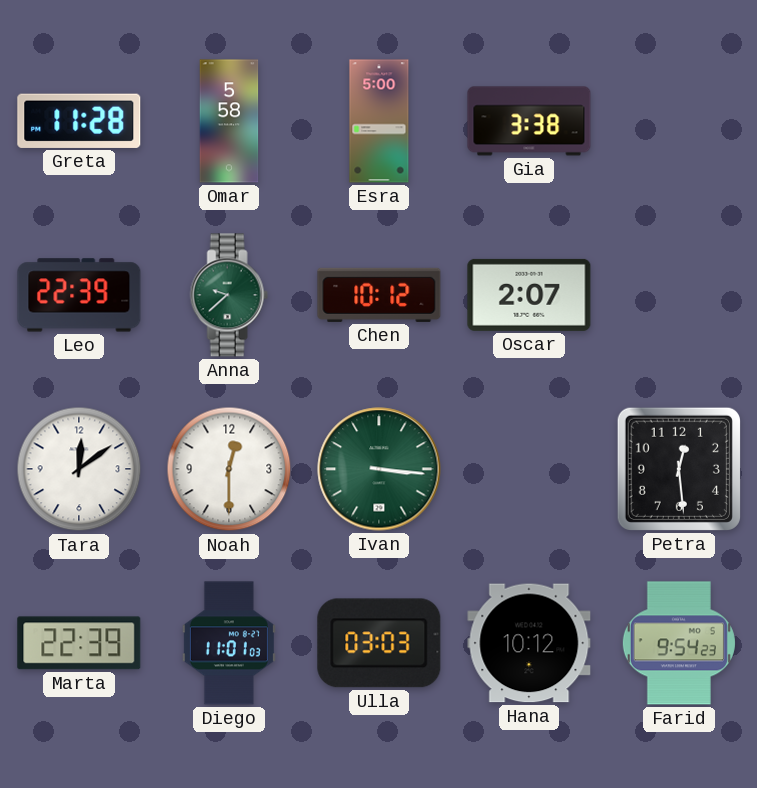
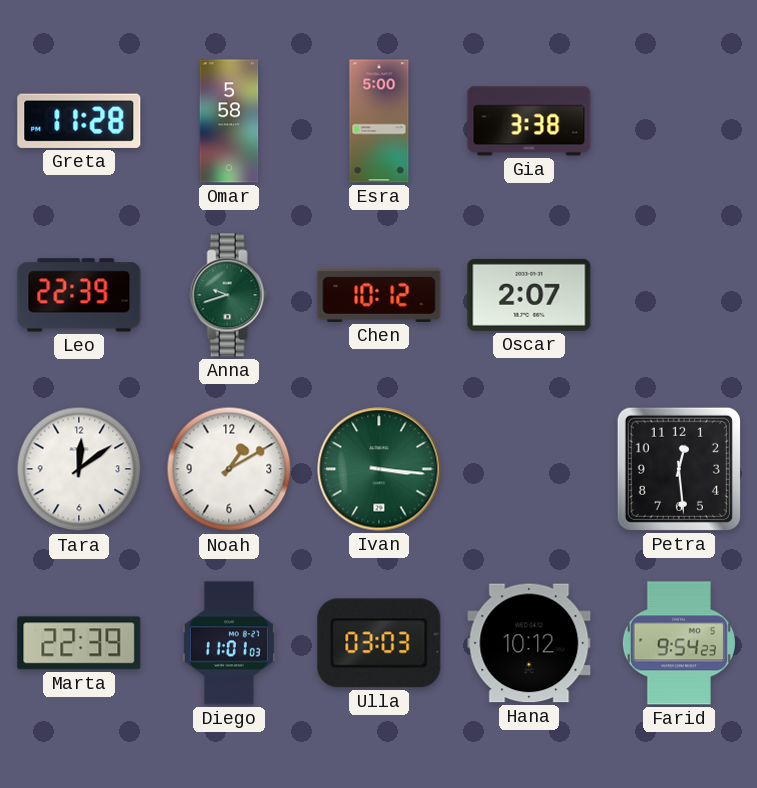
Anna: 9:38 -> 9:42
Noah: 12:30 -> 1:10
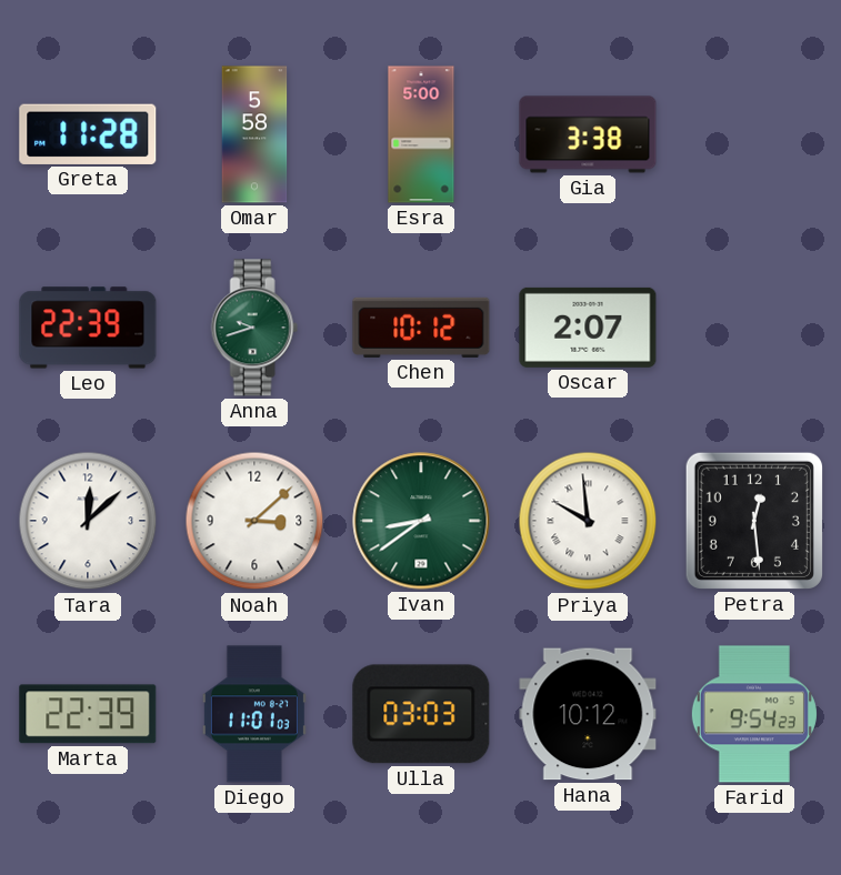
Tara: 12:09 -> 12:08
Noah: 1:10 -> 3:08
Ivan: 3:16 -> 8:39
Priya: none -> 9:59
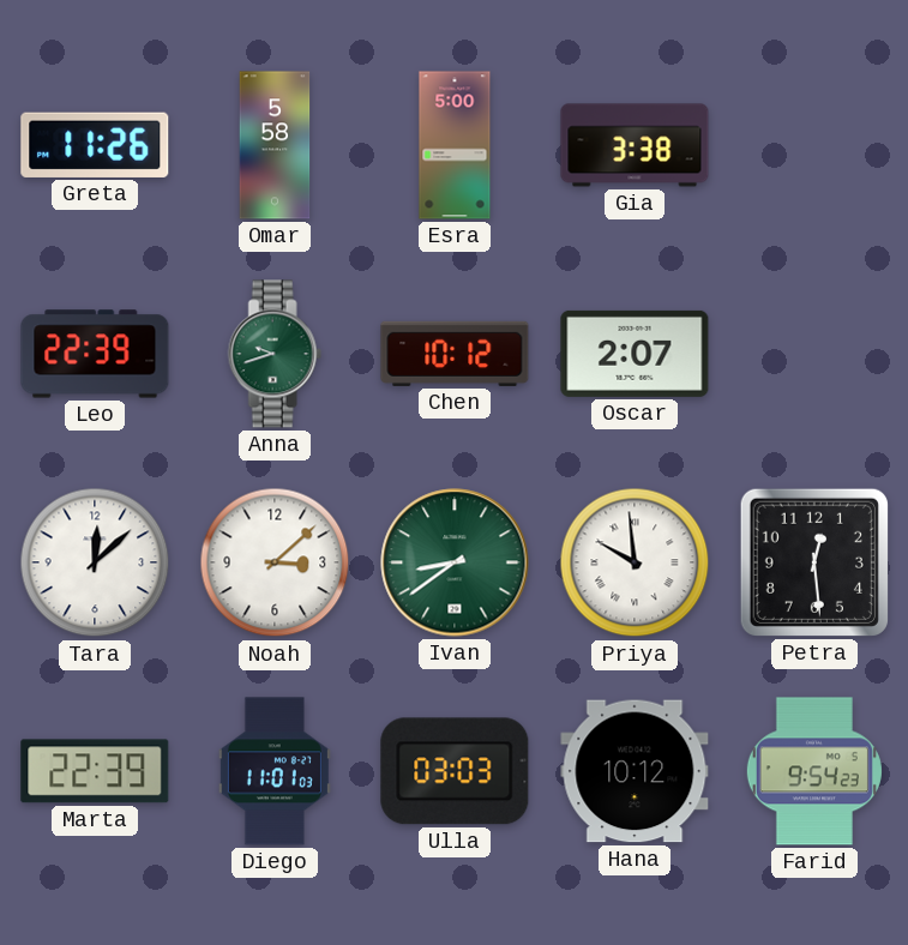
Greta: 11:28 -> 11:26
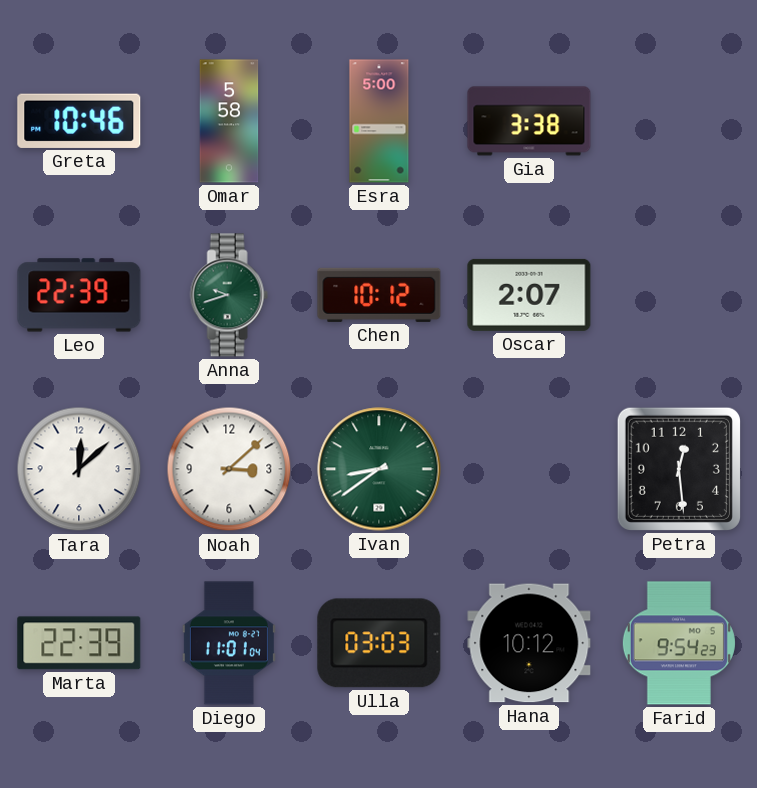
Greta: 11:26 -> 10:46
Priya: 9:59 -> none
Diego: 11:01:03 -> 11:01:04
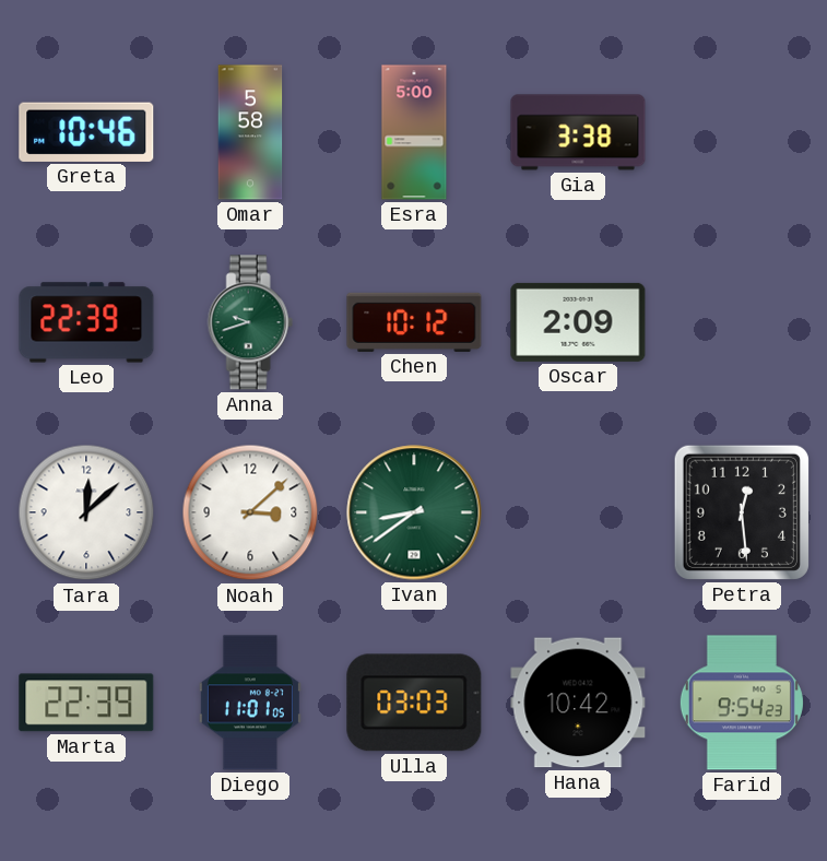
Oscar: 2:07 -> 2:09
Diego: 11:01:04 -> 11:01:05
Hana: 10:12 -> 10:42
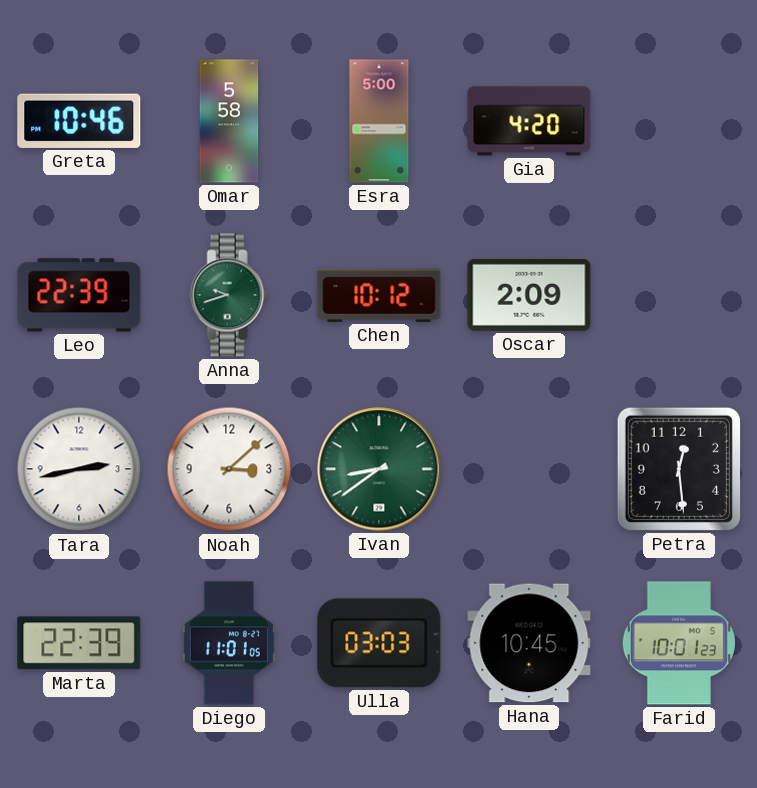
Gia: 3:38 -> 4:20
Tara: 12:08 -> 2:43
Hana: 10:42 -> 10:45
Farid: 9:54 -> 10:01
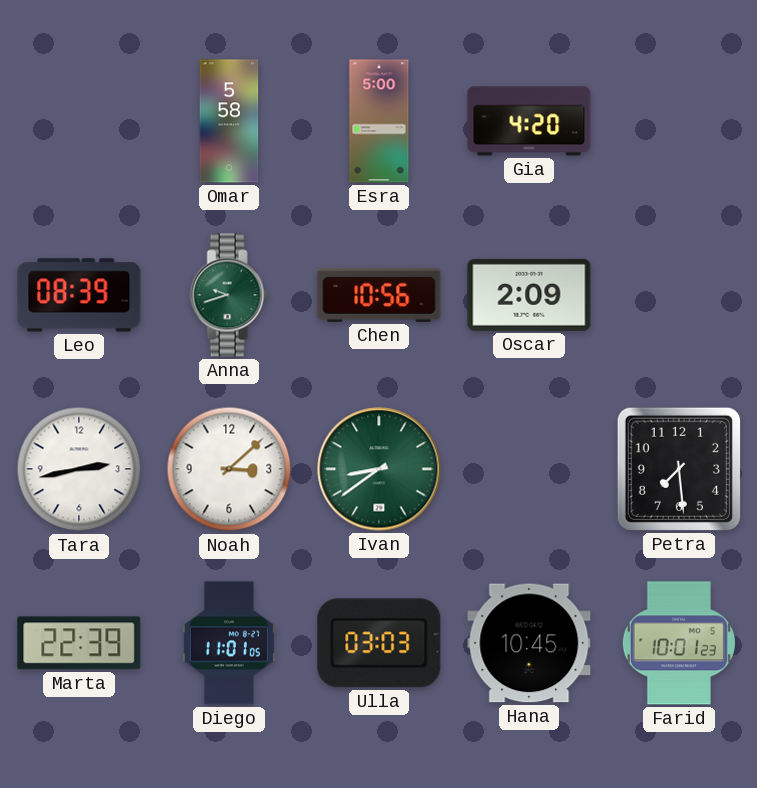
Greta: 10:46 -> none
Leo: 22:39 -> 08:39
Chen: 10:12 -> 10:56
Petra: 12:29 -> 7:29
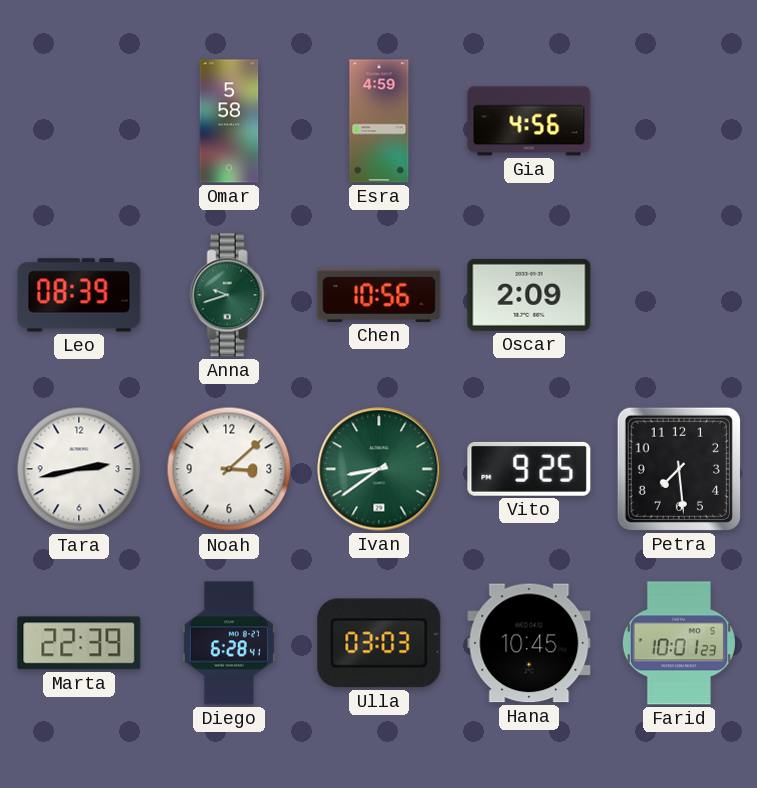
Esra: 5:00 -> 4:59
Gia: 4:20 -> 4:56
Vito: none -> 9:25
Diego: 11:01 -> 6:28
